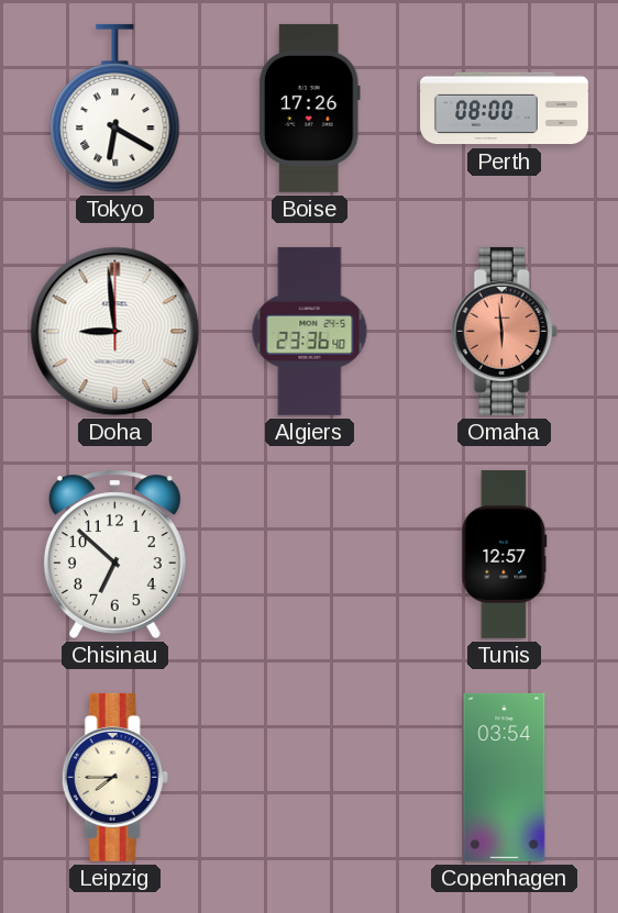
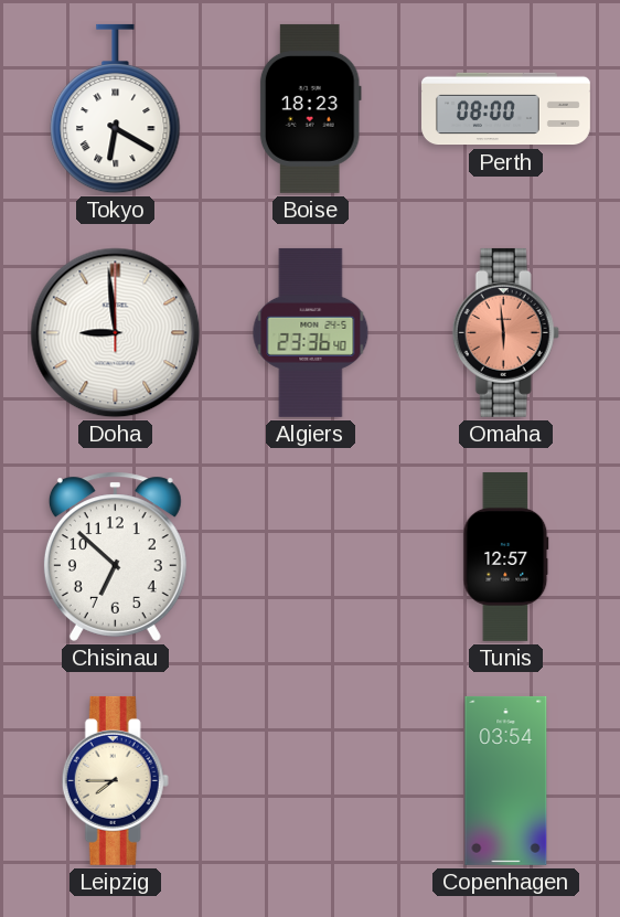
Boise: 17:26 -> 18:23
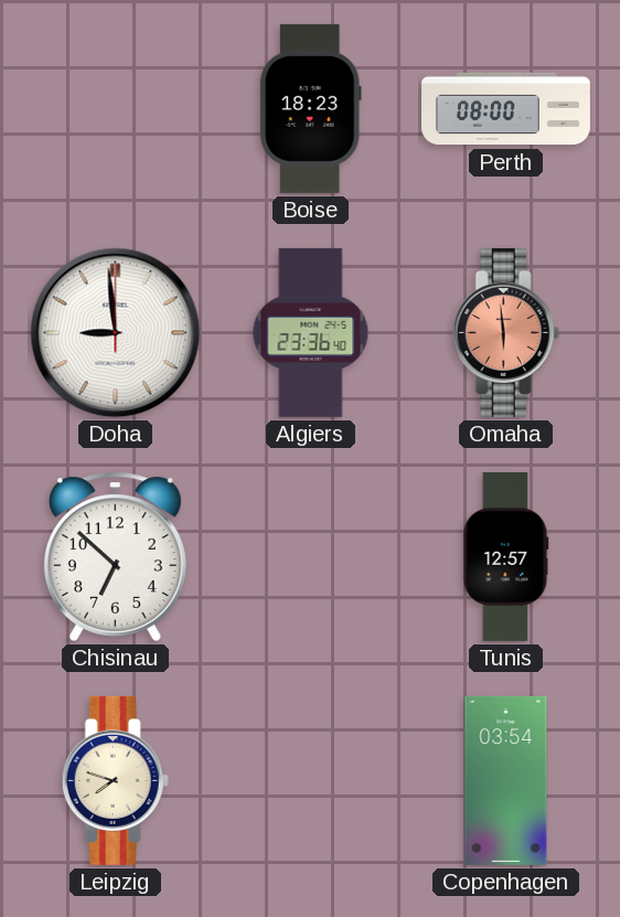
Tokyo: 6:20 -> none
Leipzig: 7:45 -> 7:48
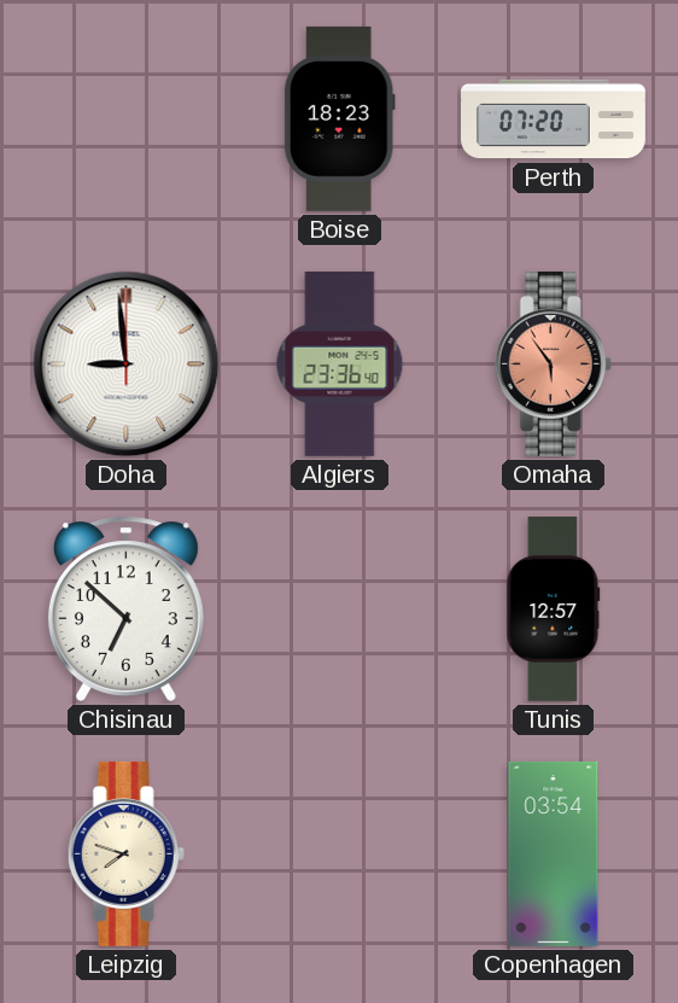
Perth: 08:00 -> 07:20
Omaha: 5:59 -> 5:54
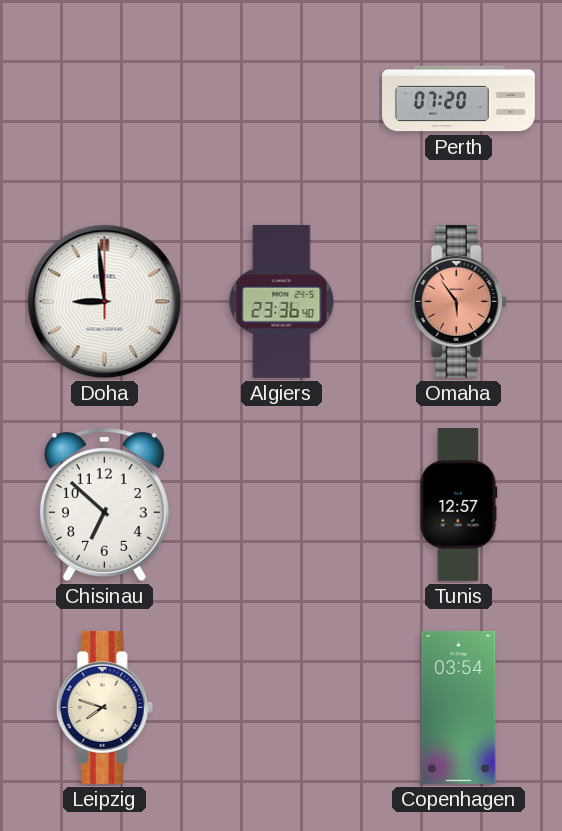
Boise: 18:23 -> none
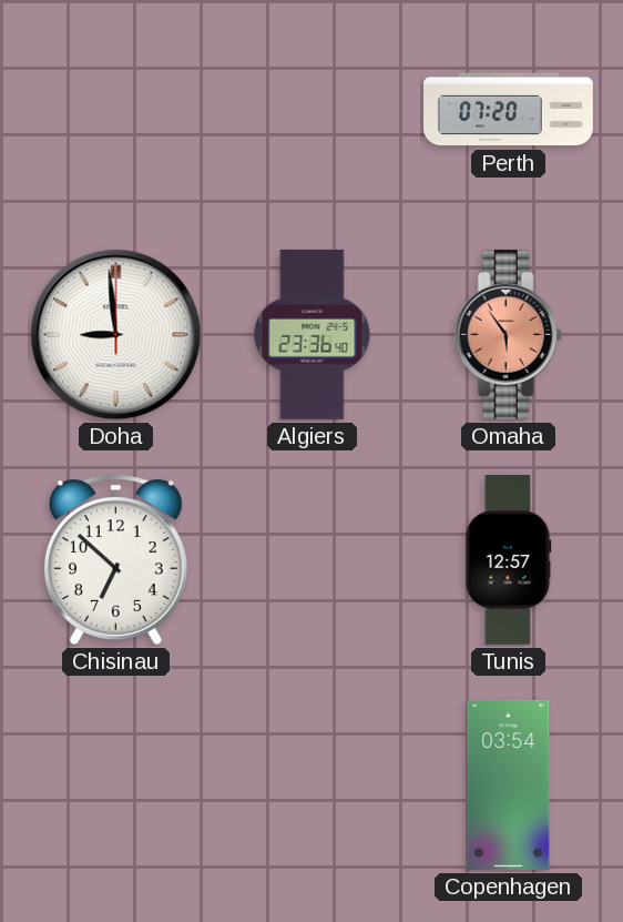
Leipzig: 7:48 -> none
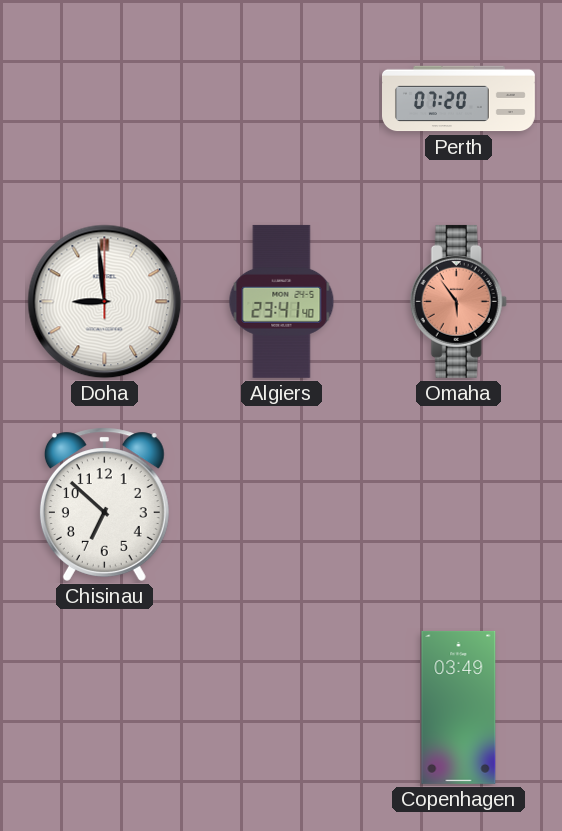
Algiers: 23:36 -> 23:41
Tunis: 12:57 -> none
Copenhagen: 03:54 -> 03:49
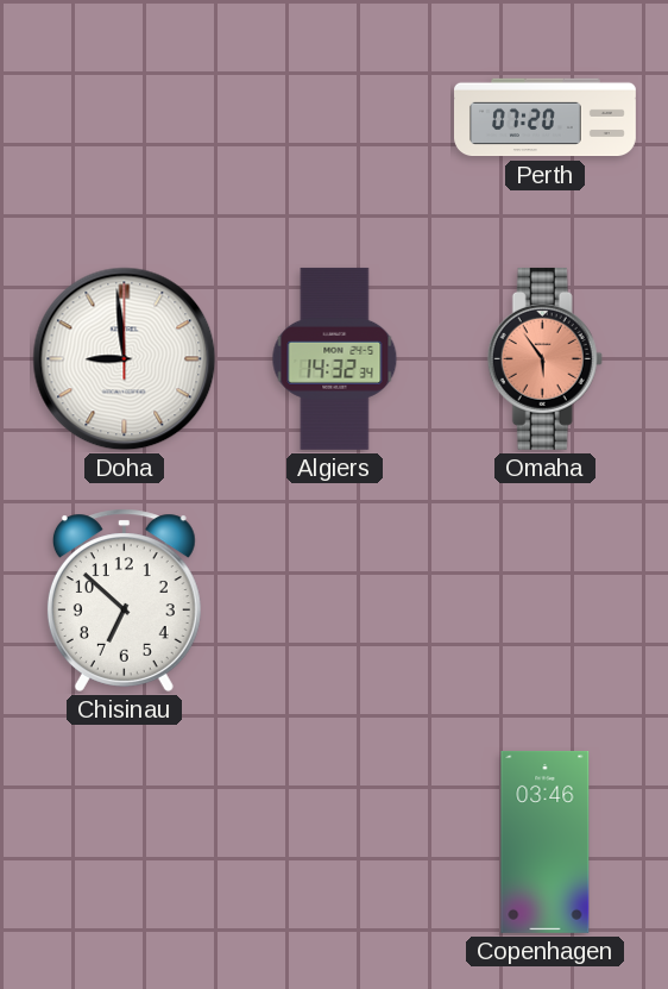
Algiers: 23:41 -> 14:32
Copenhagen: 03:49 -> 03:46
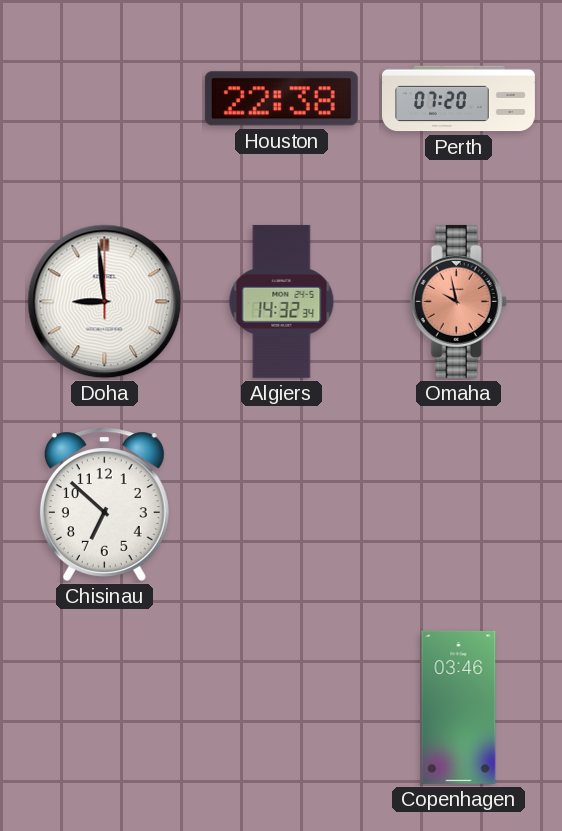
Houston: none -> 22:38
Omaha: 5:54 -> 9:58
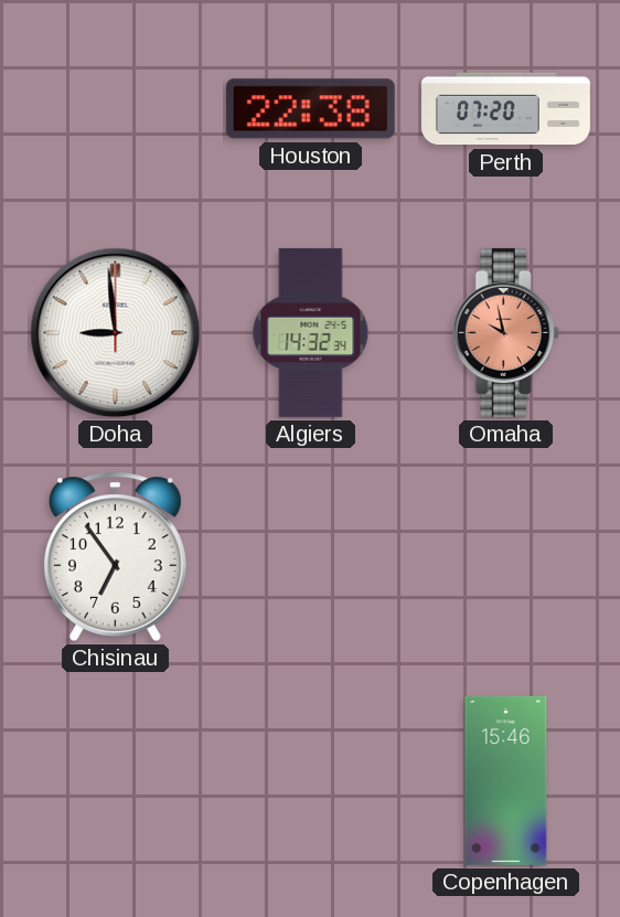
Chisinau: 6:52 -> 6:54
Copenhagen: 03:46 -> 15:46
